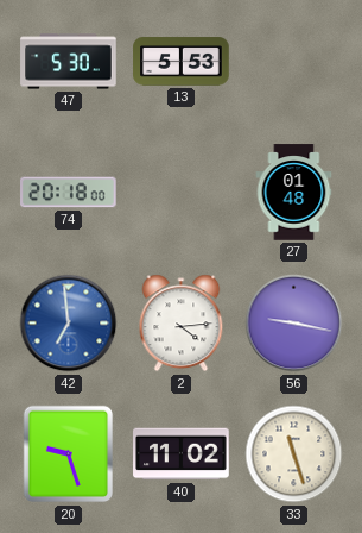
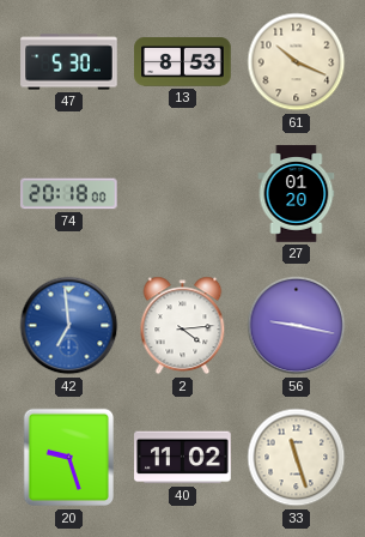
13: 5:53 -> 8:53
61: none -> 10:19
27: 01:48 -> 01:20
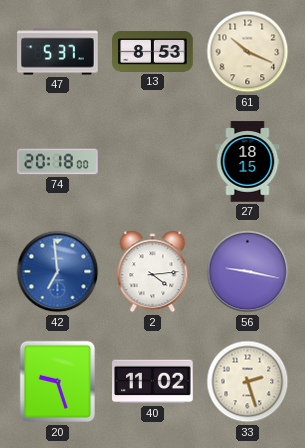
47: 5:30 -> 5:37
27: 01:20 -> 18:15
33: 11:27 -> 2:27
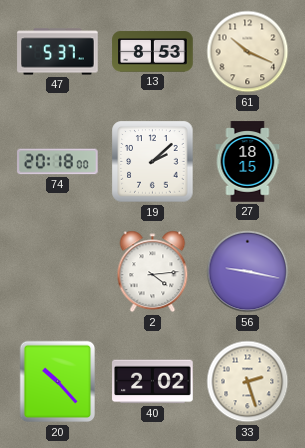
19: none -> 2:08
42: 6:59 -> none
20: 9:27 -> 10:23
40: 11:02 -> 2:02
